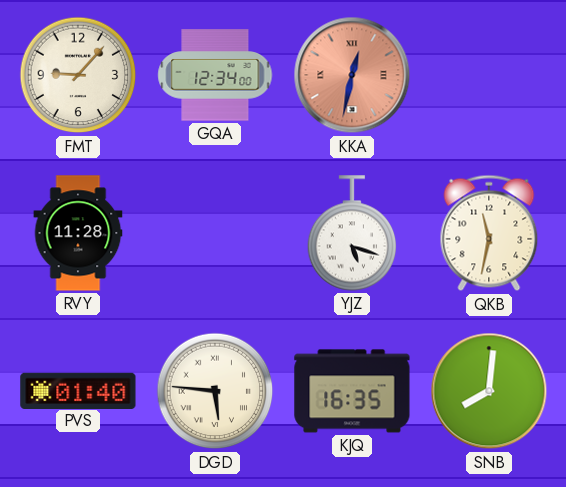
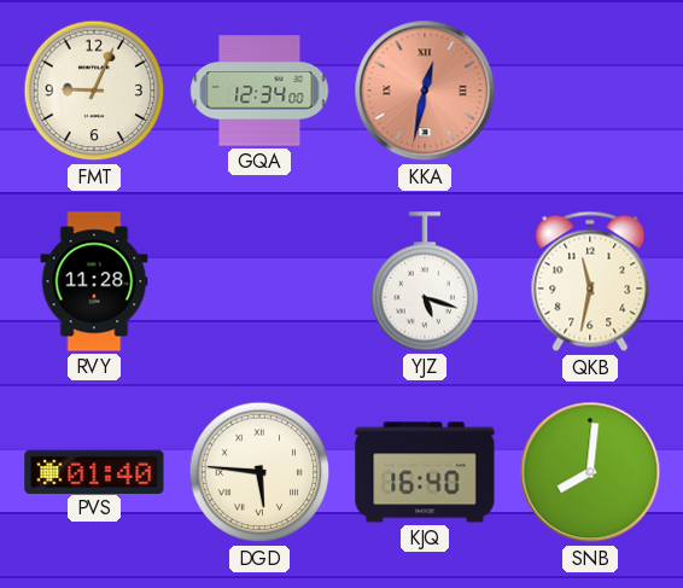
FMT: 9:07 -> 9:04
KJQ: 16:35 -> 16:40
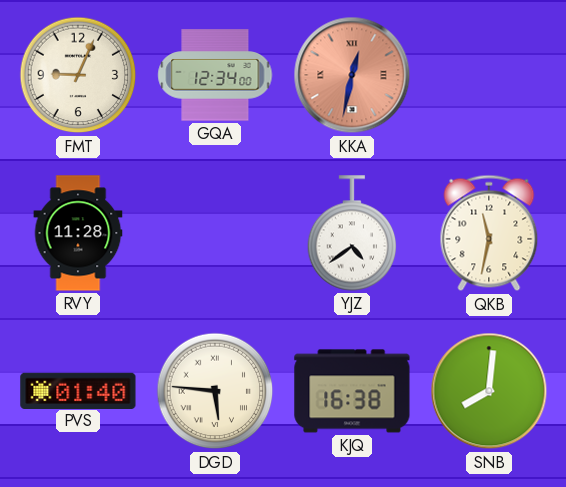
YJZ: 5:18 -> 4:39
KJQ: 16:40 -> 16:38
